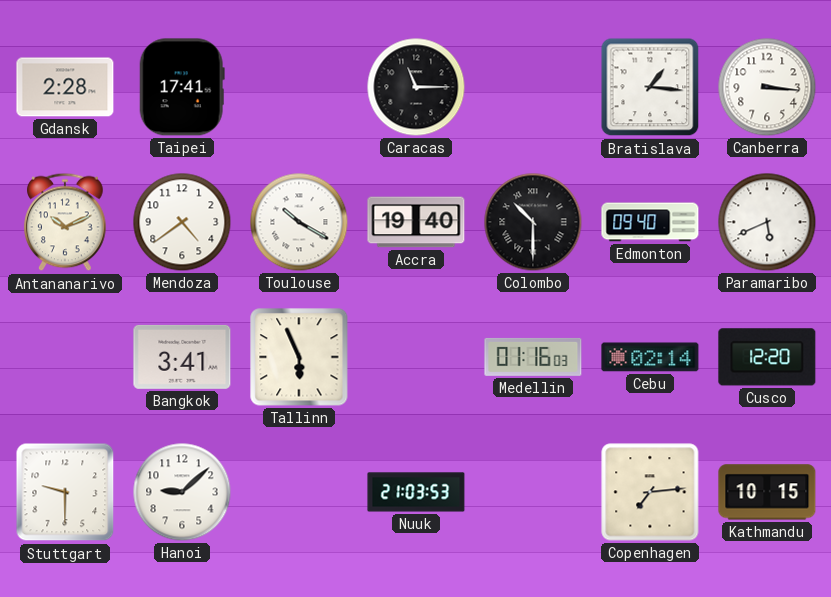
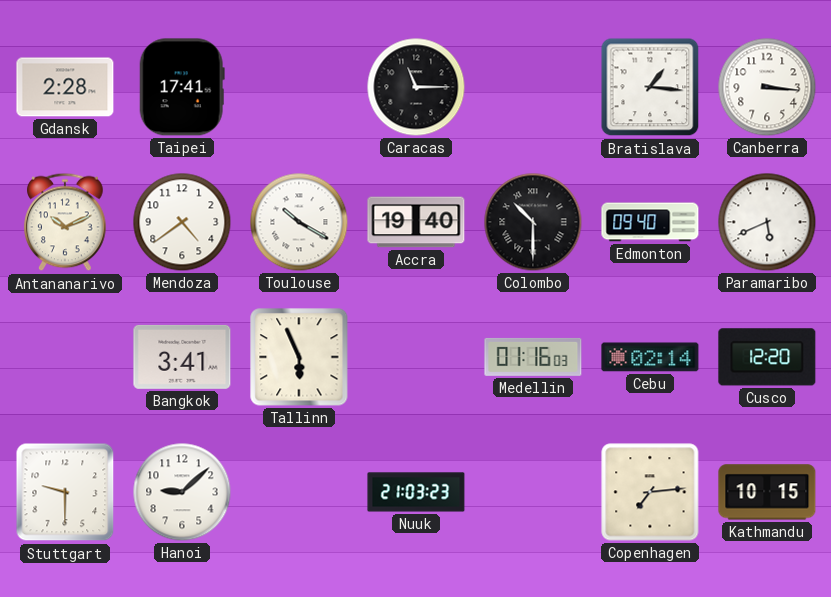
Nuuk: 21:03:53 -> 21:03:23
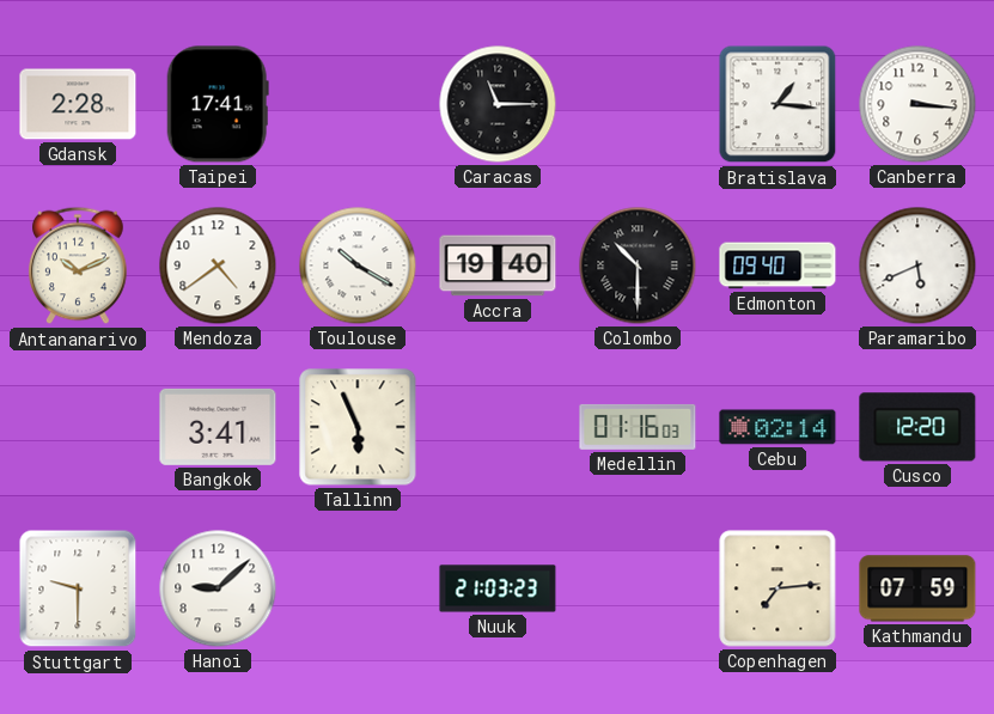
Kathmandu: 10:15 -> 07:59
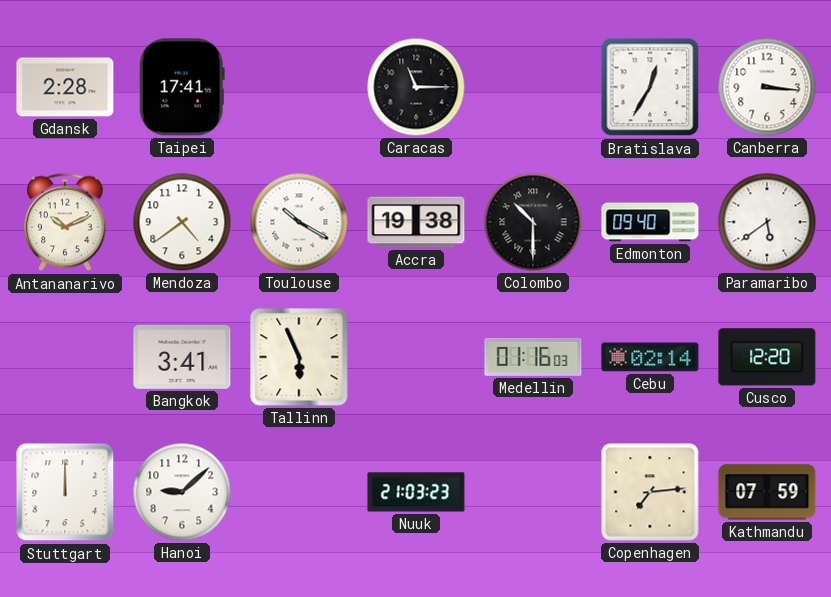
Bratislava: 1:16 -> 12:35
Accra: 19:40 -> 19:38
Paramaribo: 5:41 -> 5:39
Stuttgart: 9:30 -> 12:00
